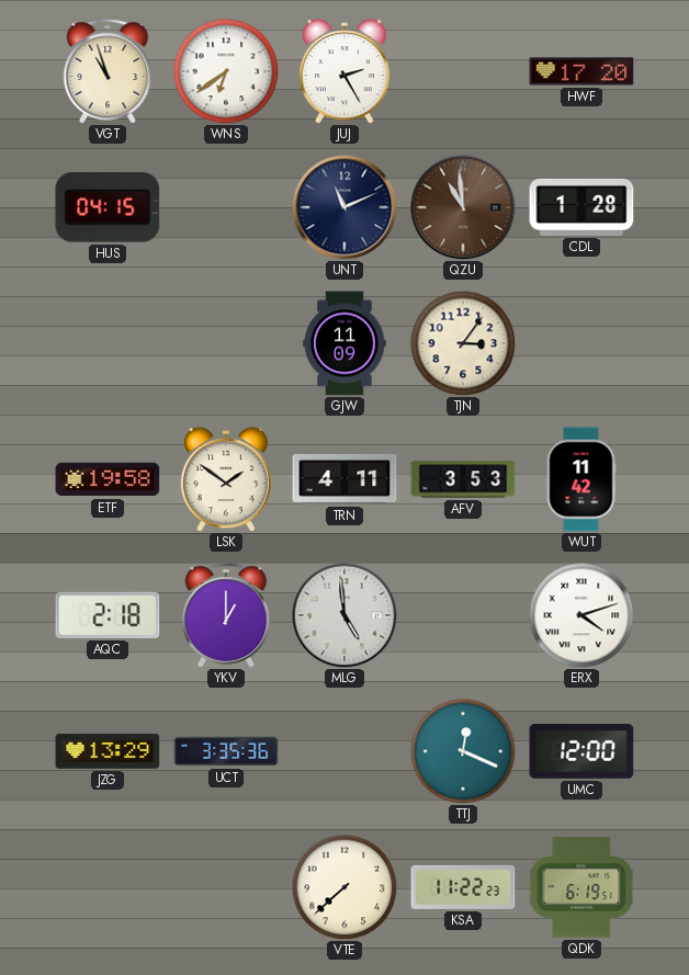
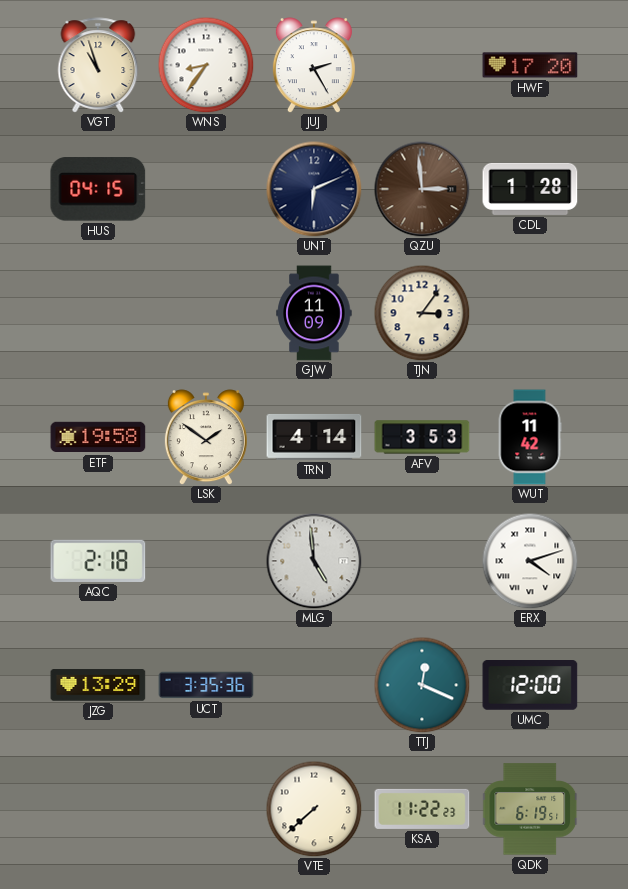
WNS: 6:39 -> 8:36
UNT: 11:11 -> 6:11
QZU: 10:59 -> 2:59
TRN: 4:11 -> 4:14
YKV: 1:00 -> none
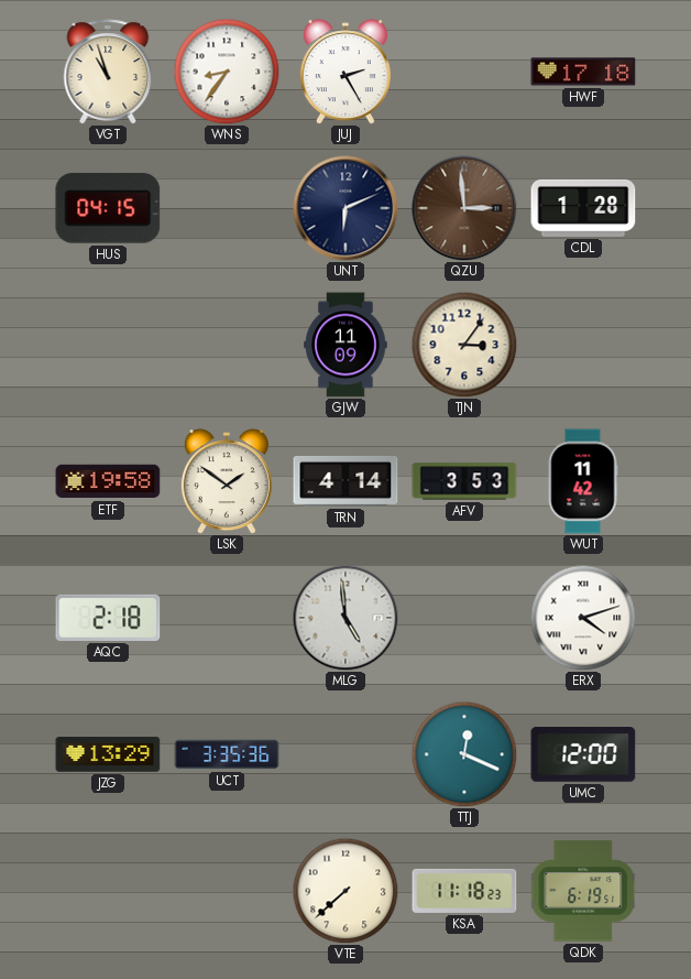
HWF: 17:20 -> 17:18
KSA: 11:22 -> 11:18
